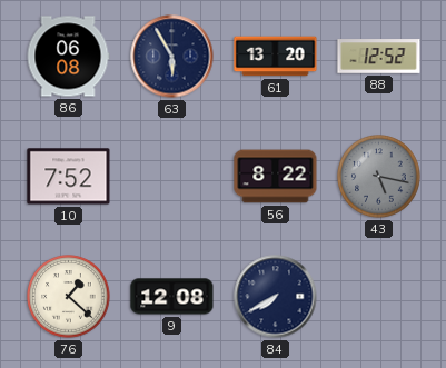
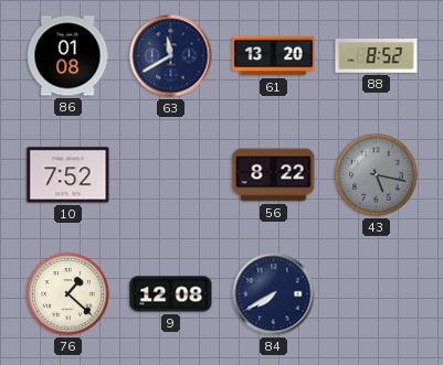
86: 06:08 -> 01:08
63: 5:55 -> 11:40
88: 12:52 -> 8:52
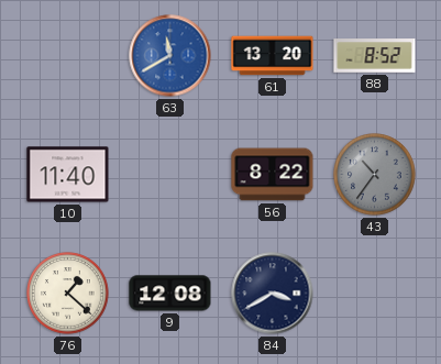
86: 01:08 -> none
63 dial: navy -> blue
10: 7:52 -> 11:40
43: 5:17 -> 10:36
84: 7:40 -> 3:40
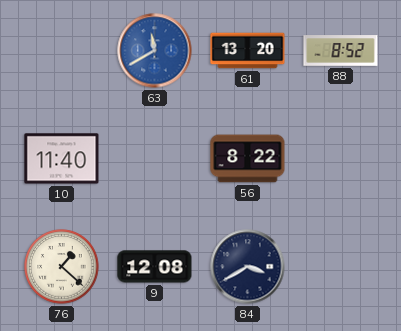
43: 10:36 -> none
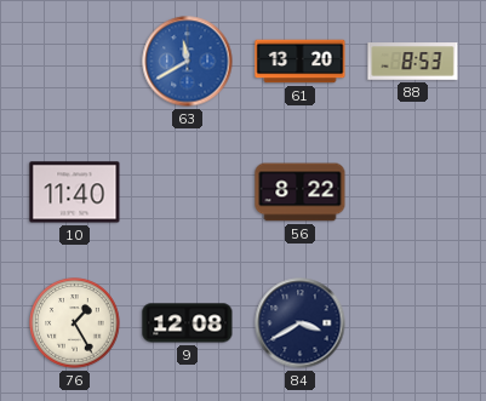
88: 8:52 -> 8:53
76: 1:22 -> 1:25
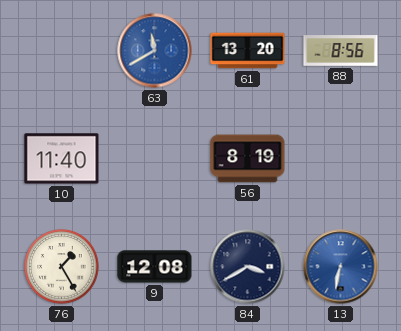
88: 8:53 -> 8:56
56: 8:22 -> 8:19
13: none -> 6:32
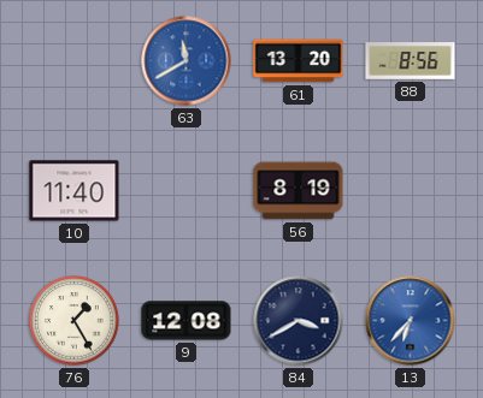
13: 6:32 -> 6:37
